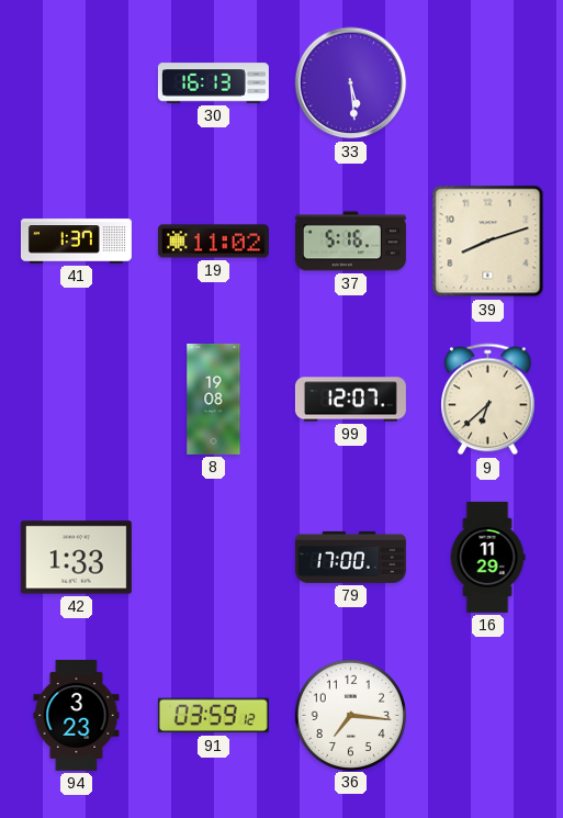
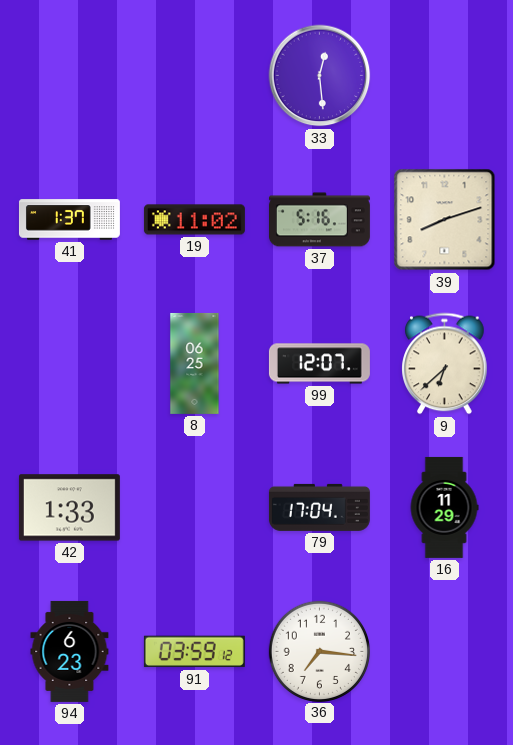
30: 16:13 -> none
33: 5:29 -> 12:29
8: 19:08 -> 06:25
79: 17:00 -> 17:04
94: 3:23 -> 6:23
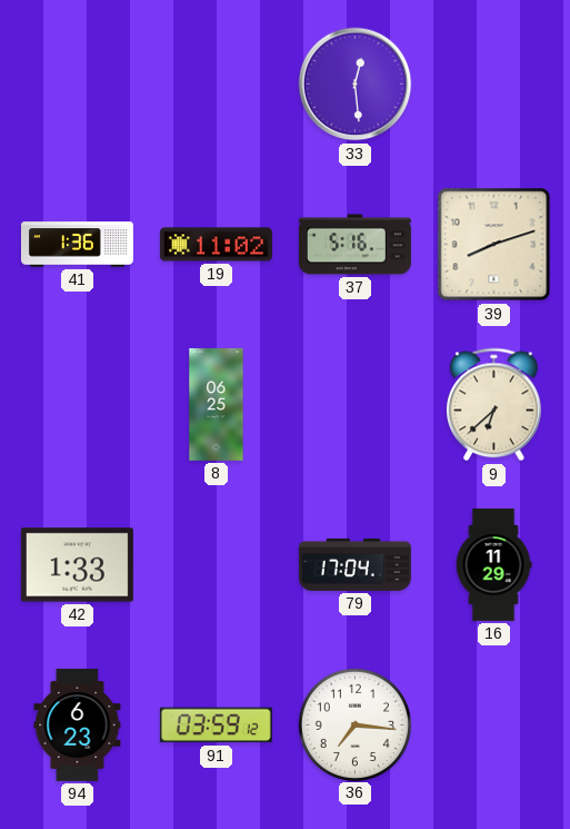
41: 1:37 -> 1:36
99: 12:07 -> none
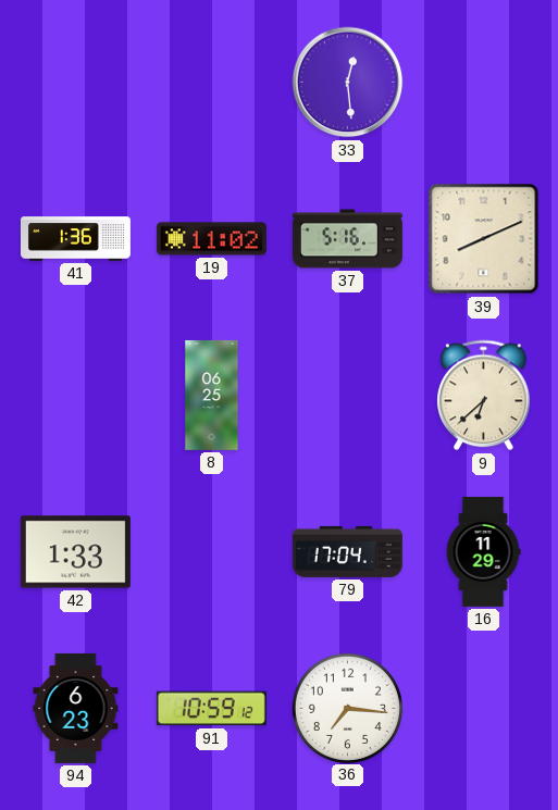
39: 8:12 -> 8:11
91: 03:59 -> 10:59
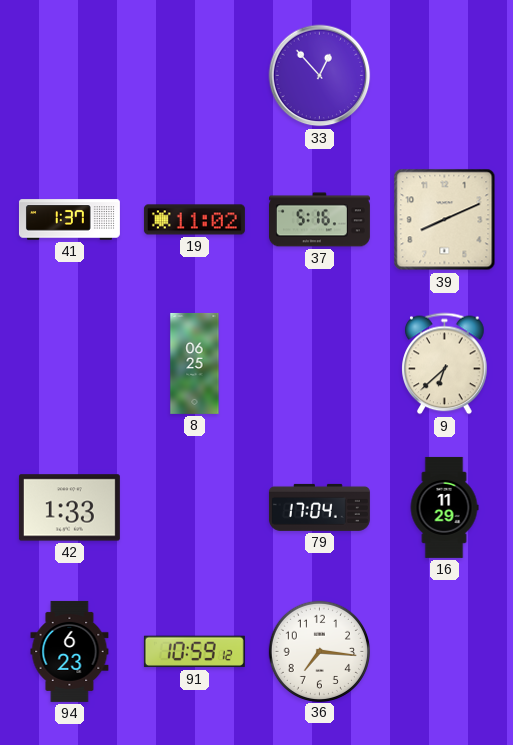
33: 12:29 -> 12:53
41: 1:36 -> 1:37
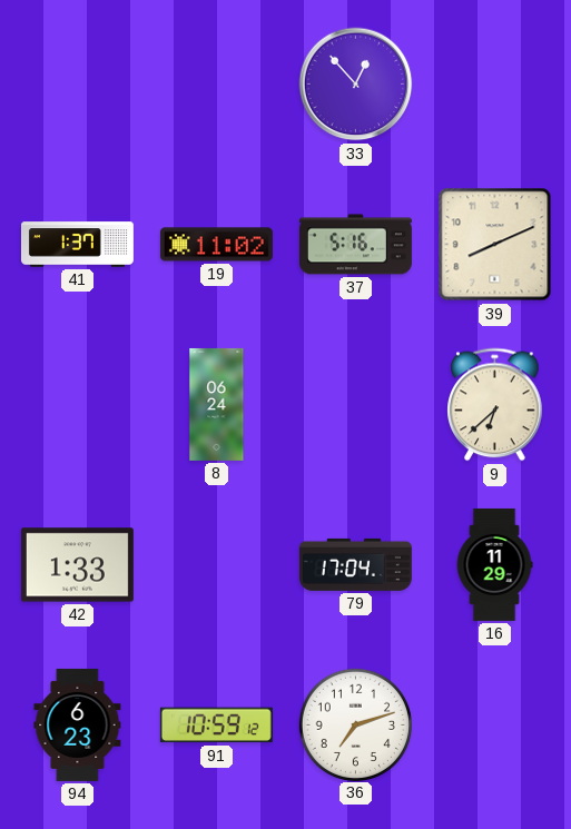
8: 06:25 -> 06:24
36: 7:16 -> 7:12
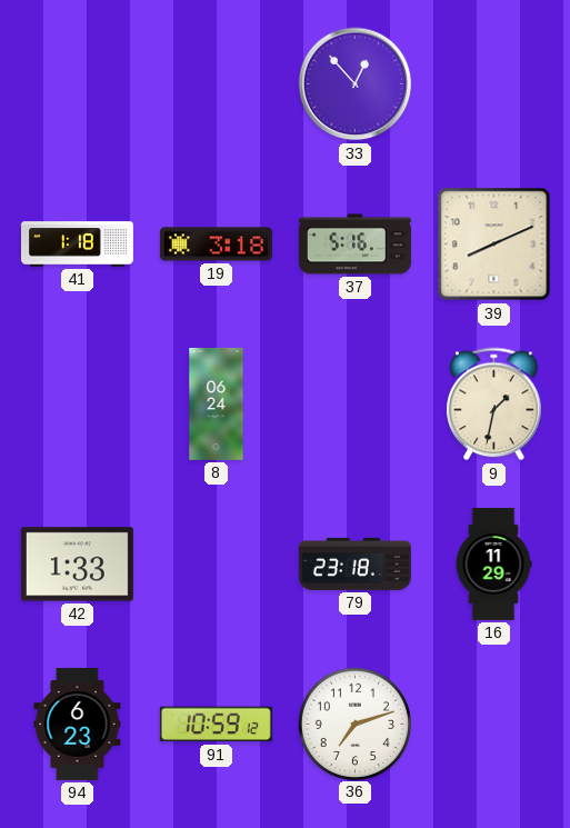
41: 1:37 -> 1:18
19: 11:02 -> 3:18
9: 6:38 -> 1:32
79: 17:04 -> 23:18
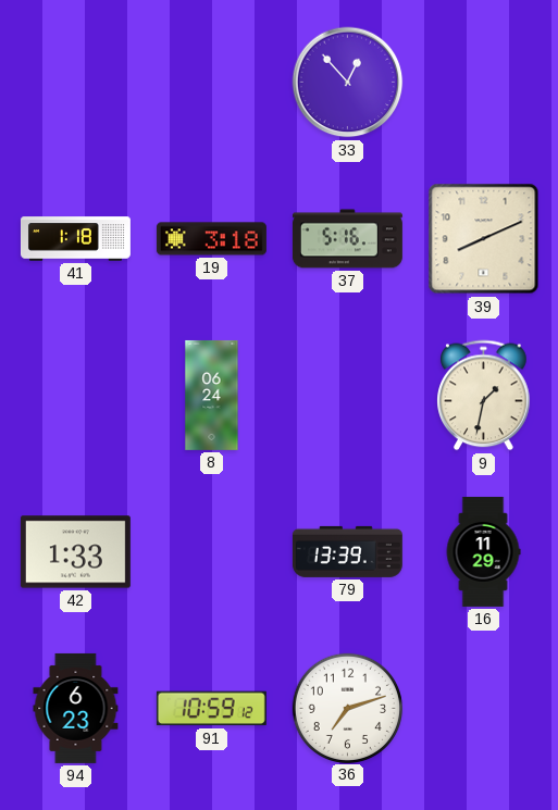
79: 23:18 -> 13:39
